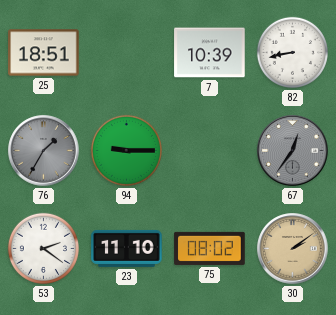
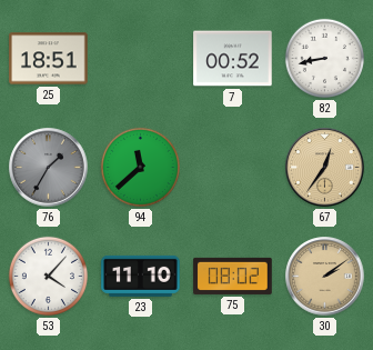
7: 10:39 -> 00:52
94: 9:15 -> 11:38
67 dial: grey -> champagne
53: 2:21 -> 4:07
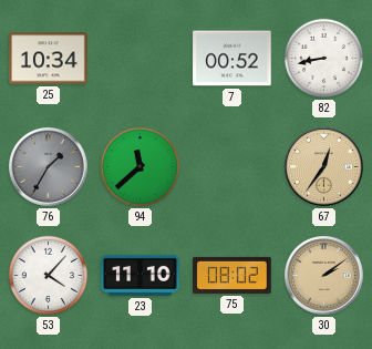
25: 18:51 -> 10:34
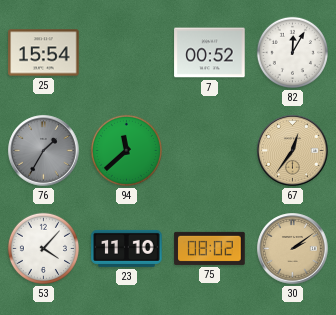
25: 10:34 -> 15:54
82: 8:43 -> 12:05
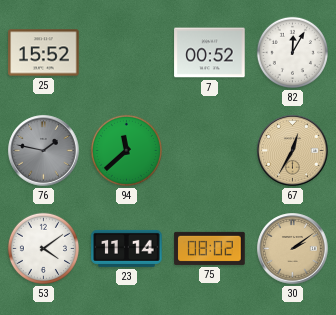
25: 15:54 -> 15:52
76: 1:35 -> 1:47
67: 12:36 -> 12:35
53: 4:07 -> 4:09
23: 11:10 -> 11:14
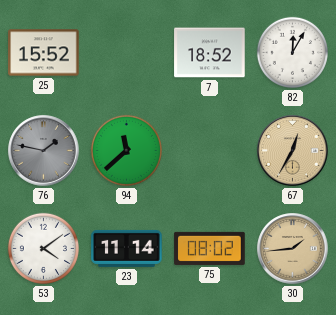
7: 00:52 -> 18:52
30: 2:09 -> 1:44
